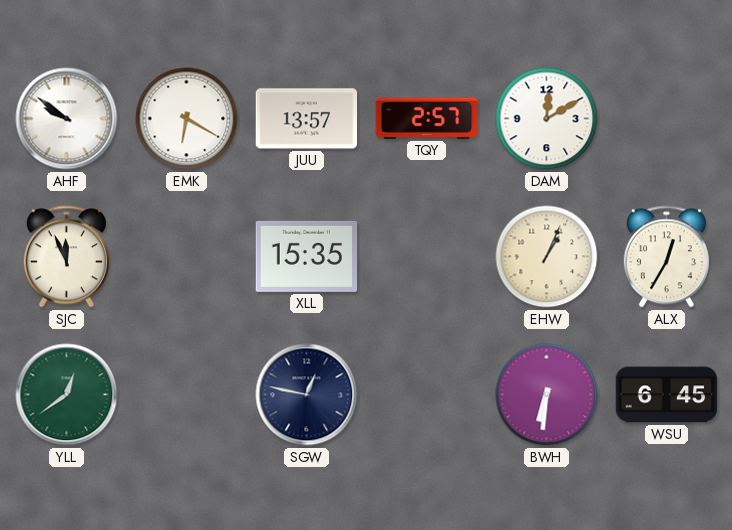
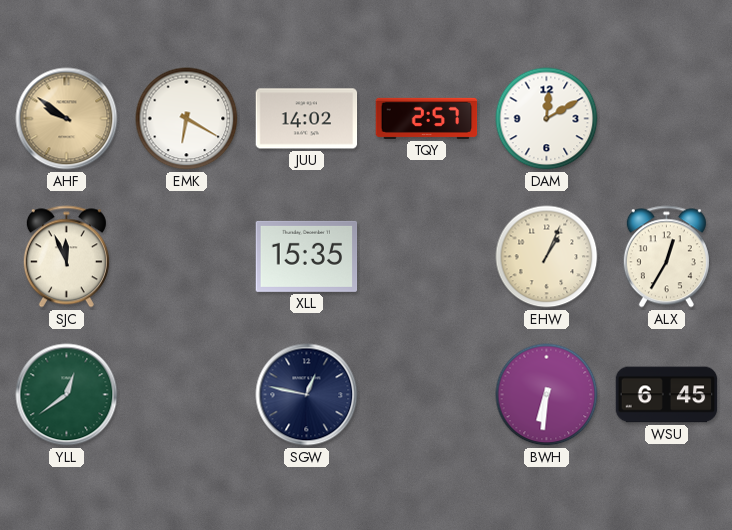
AHF dial: white -> champagne
JUU: 13:57 -> 14:02
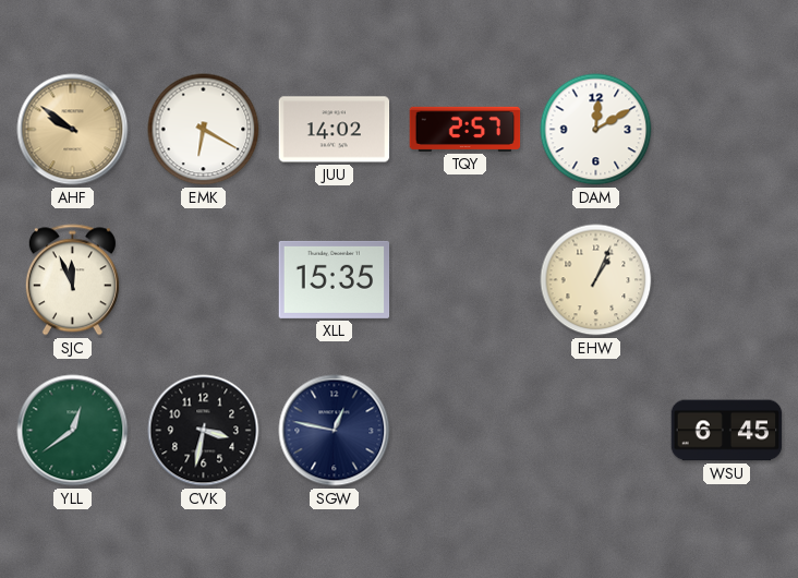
ALX: 12:35 -> none
CVK: none -> 3:32
BWH: 6:31 -> none
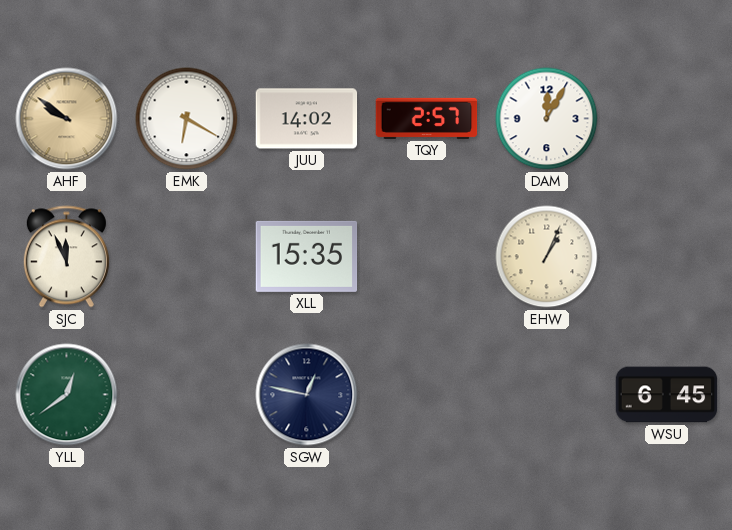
DAM: 12:10 -> 12:05
CVK: 3:32 -> none
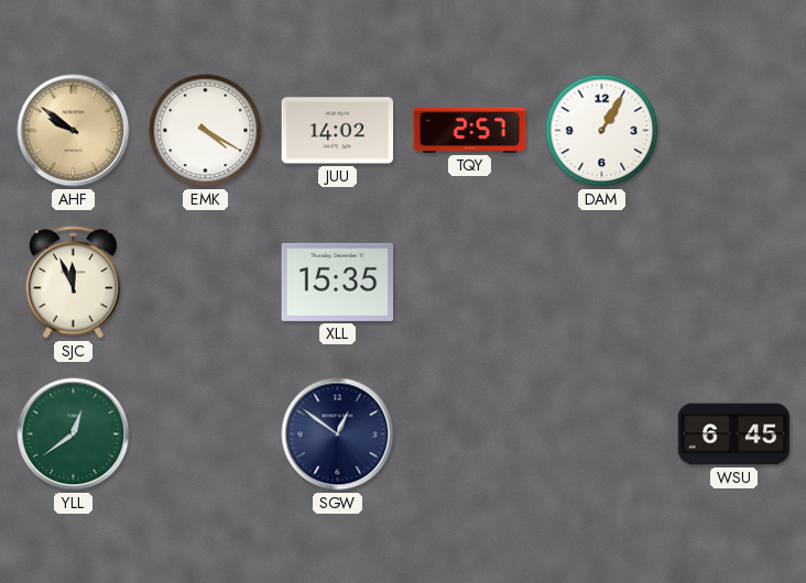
EMK: 6:20 -> 4:20
DAM: 12:05 -> 1:05
EHW: 1:04 -> none
SGW: 12:47 -> 12:51
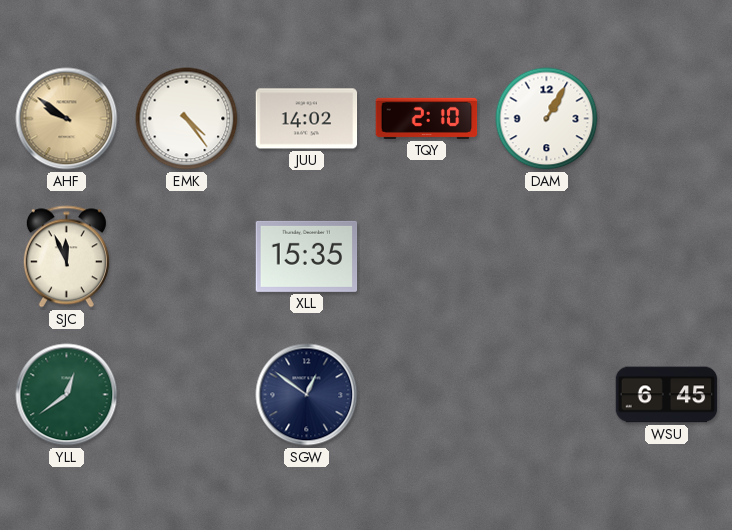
EMK: 4:20 -> 4:24
TQY: 2:57 -> 2:10
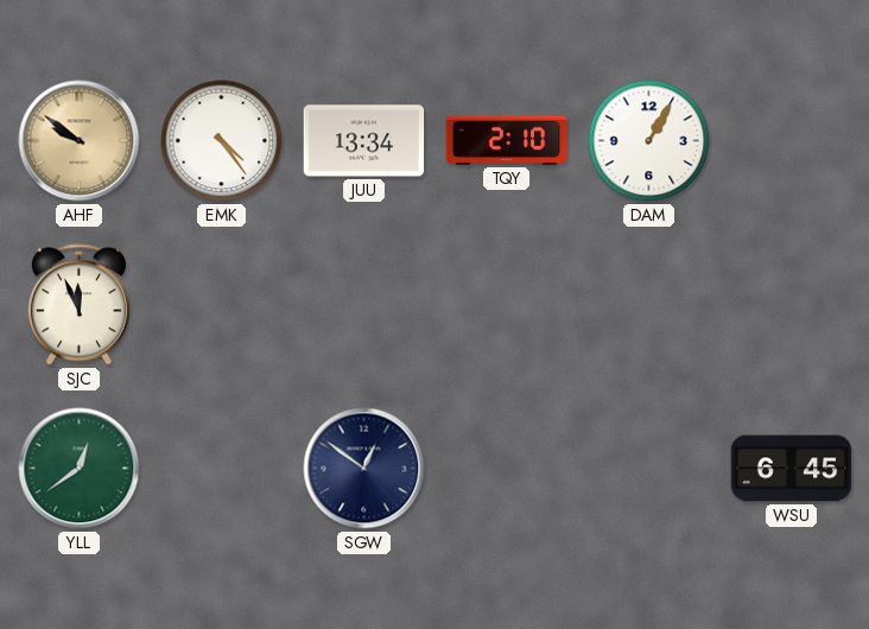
JUU: 14:02 -> 13:34
XLL: 15:35 -> none
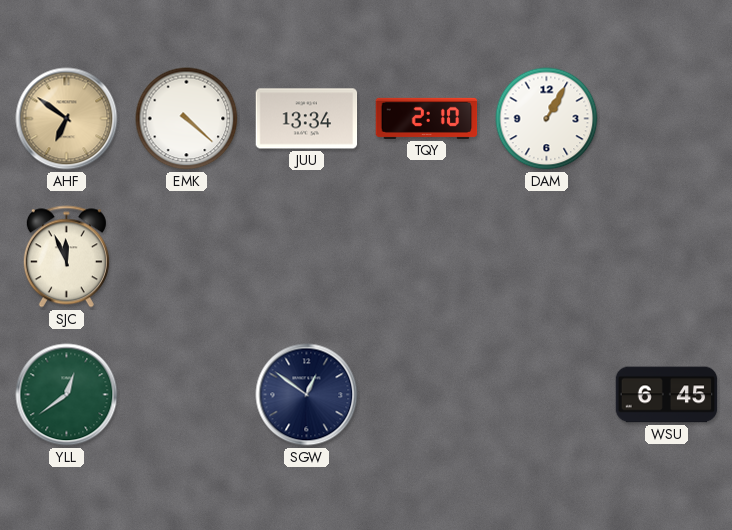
AHF: 9:51 -> 6:51
EMK: 4:24 -> 4:22
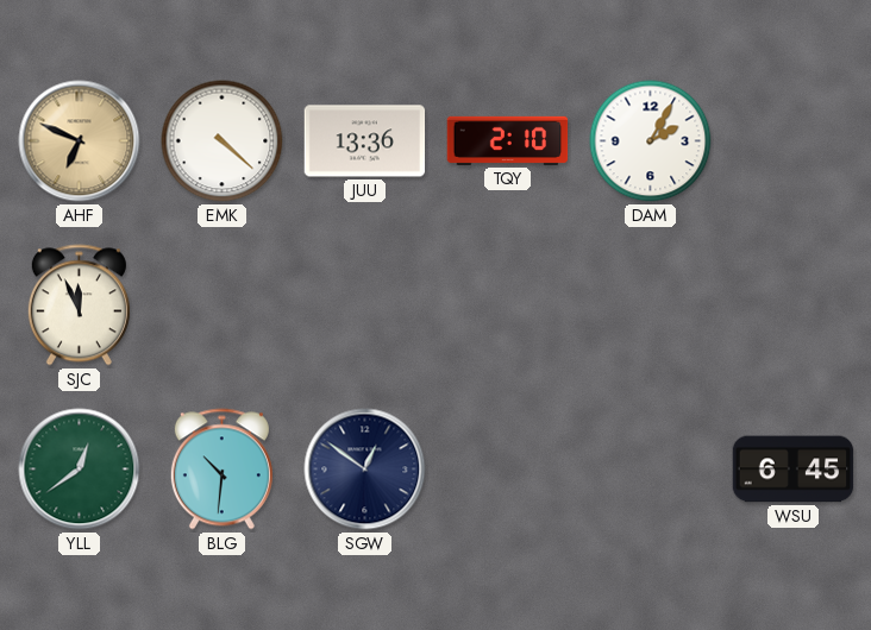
AHF: 6:51 -> 6:49
JUU: 13:34 -> 13:36
DAM: 1:05 -> 2:05
BLG: none -> 10:31
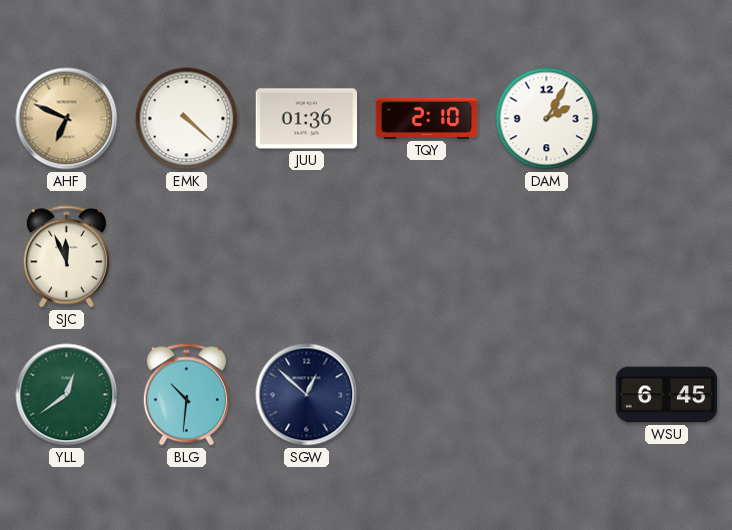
JUU: 13:36 -> 01:36
SGW: 12:51 -> 12:52
